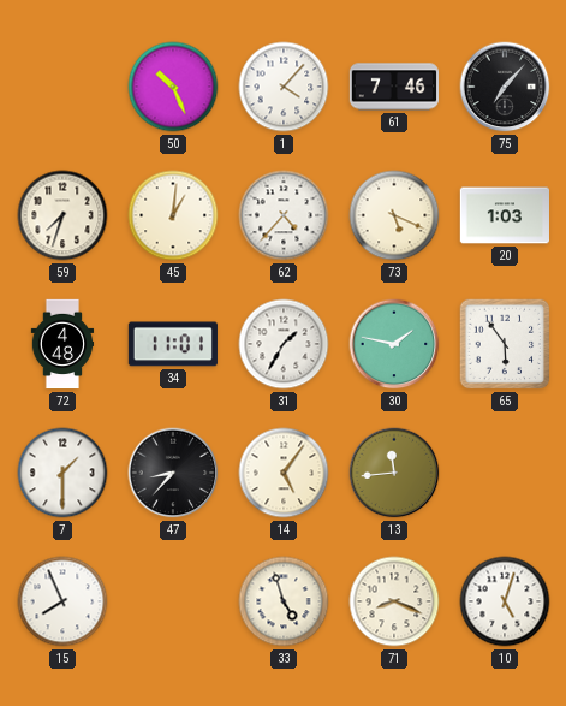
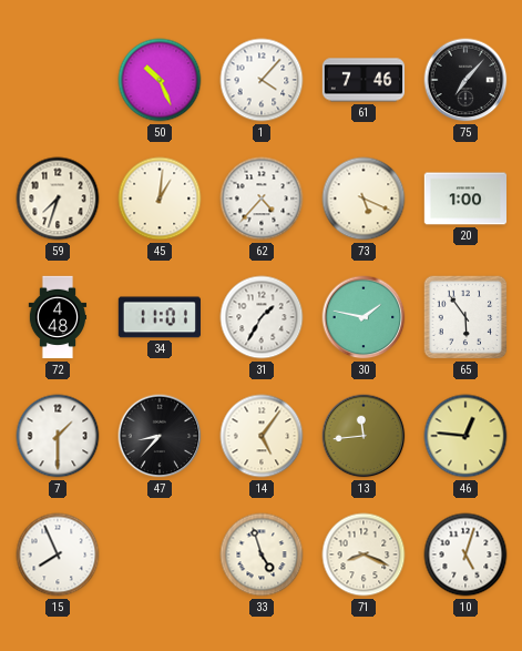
20: 1:03 -> 1:00
46: none -> 12:46
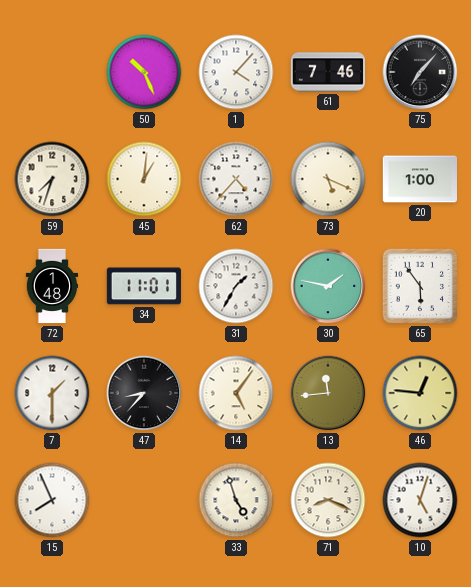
72: 4:48 -> 1:48
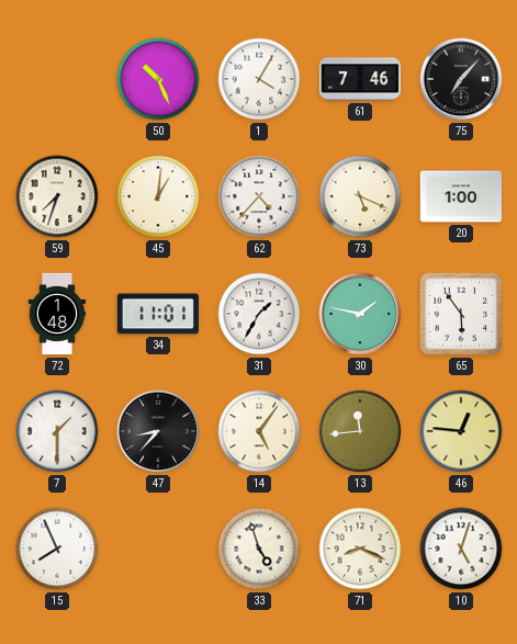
1: 4:07 -> 4:05
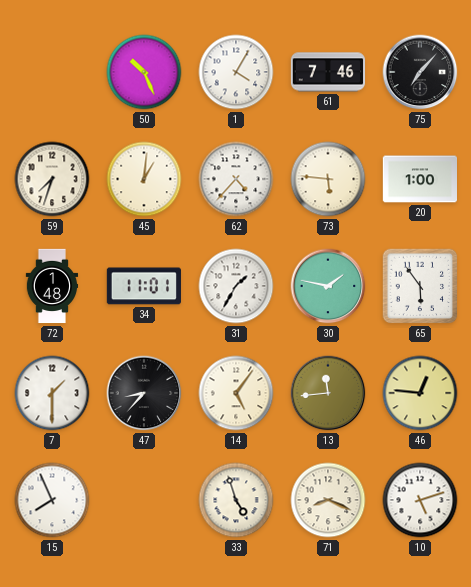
73: 5:19 -> 5:46
10: 5:03 -> 5:12
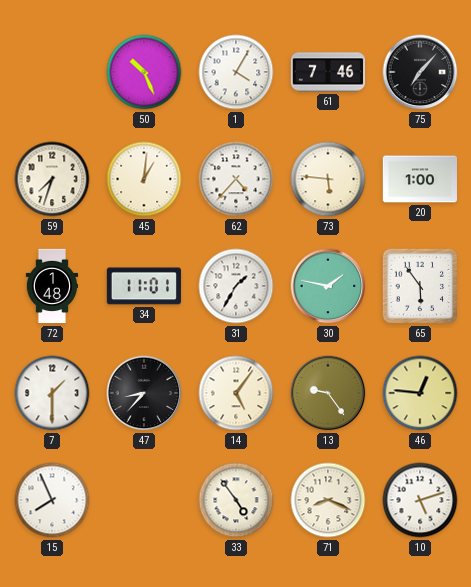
13: 11:44 -> 9:24
33: 4:57 -> 4:54
